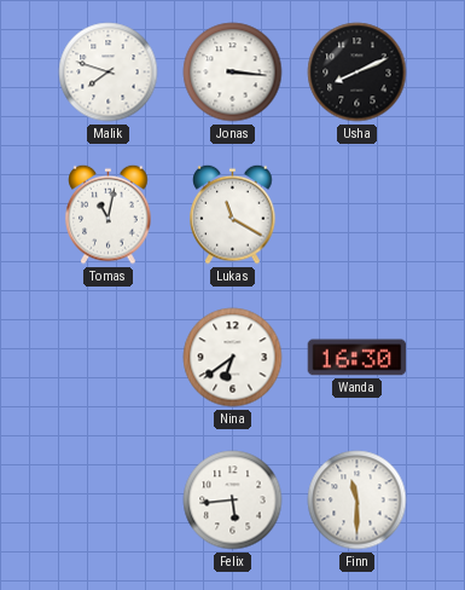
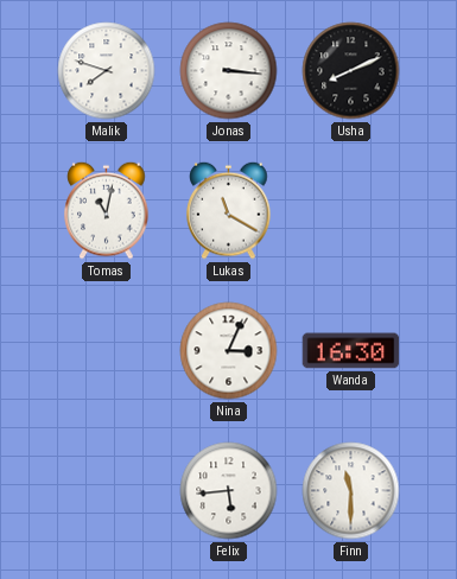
Nina: 6:39 -> 3:04
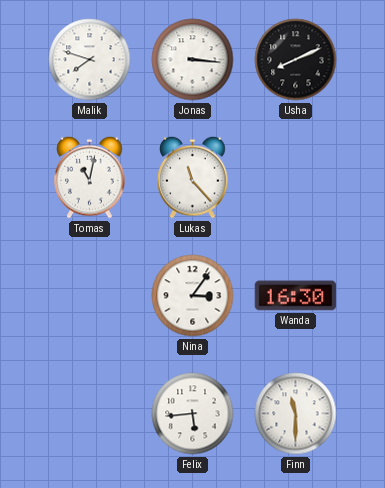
Lukas: 11:20 -> 11:23
Nina: 3:04 -> 3:06
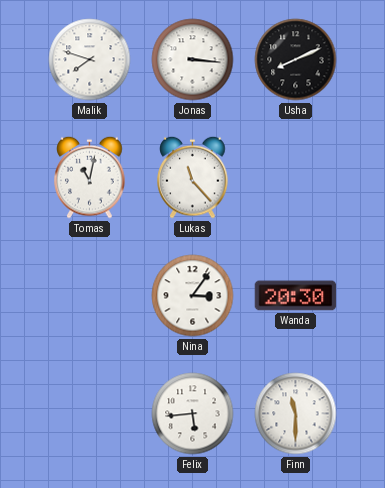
Wanda: 16:30 -> 20:30
